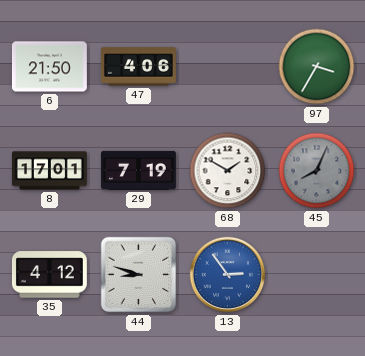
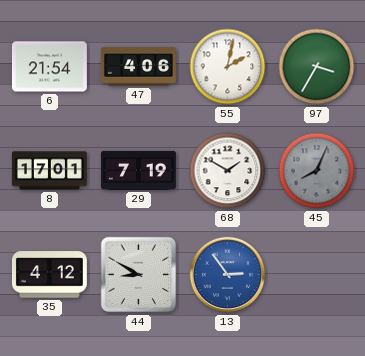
6: 21:50 -> 21:54
55: none -> 2:02
44: 8:48 -> 8:50
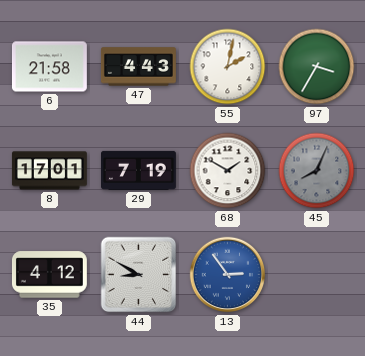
6: 21:54 -> 21:58
47: 4:06 -> 4:43
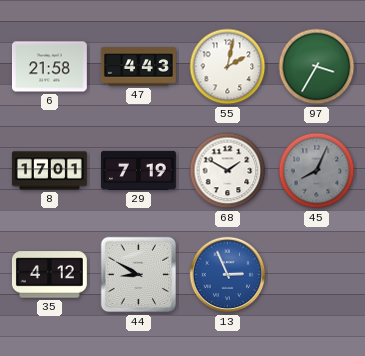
13: 2:54 -> 2:56
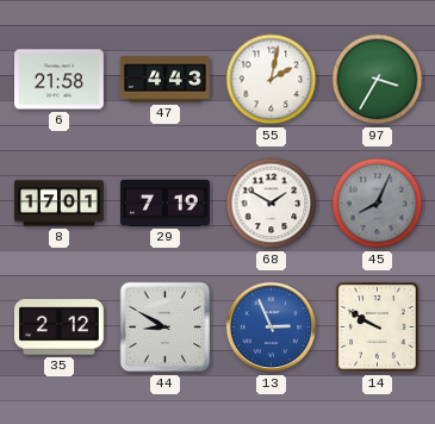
35: 4:12 -> 2:12
14: none -> 9:50
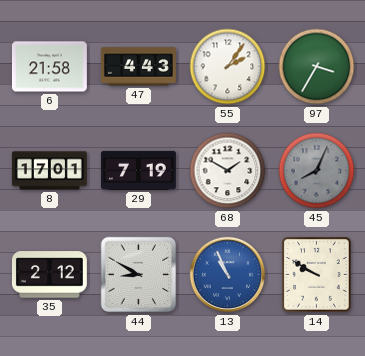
55: 2:02 -> 2:06
13: 2:56 -> 10:56
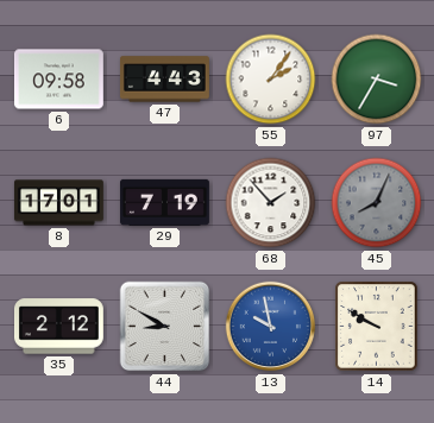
6: 21:58 -> 09:58
68: 1:50 -> 1:53
13: 10:56 -> 9:58
